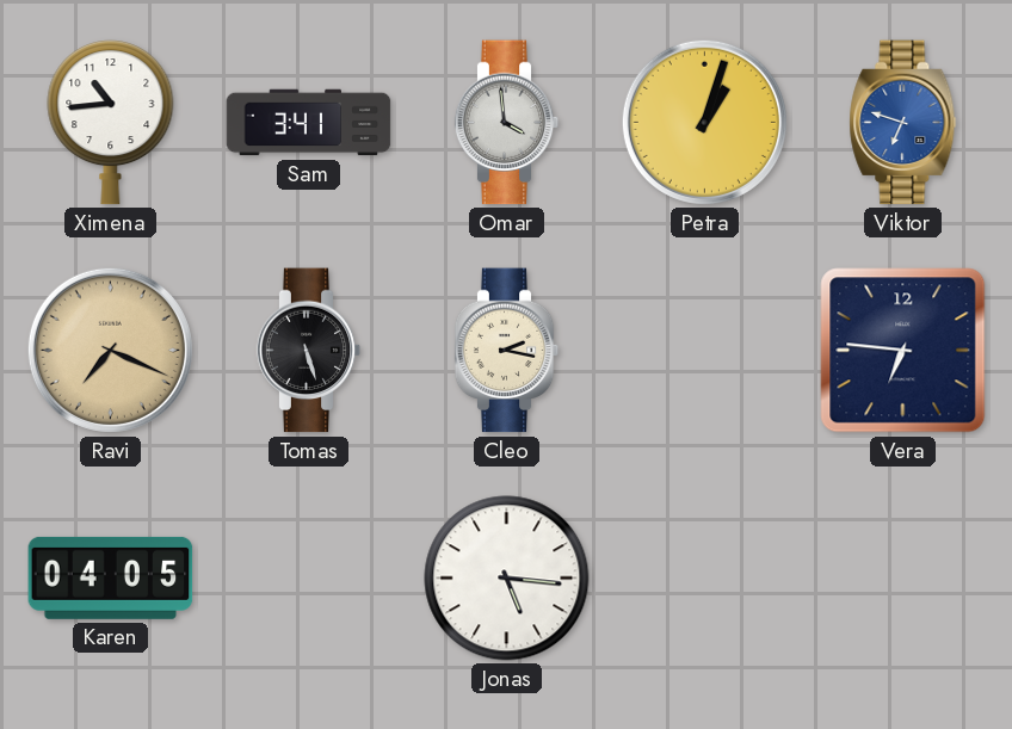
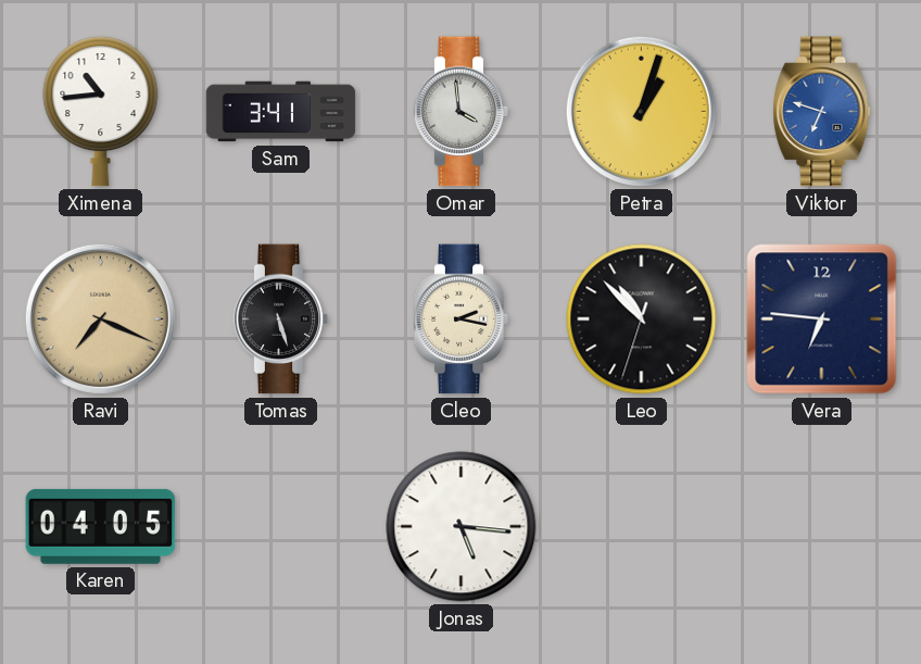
Leo: none -> 10:52
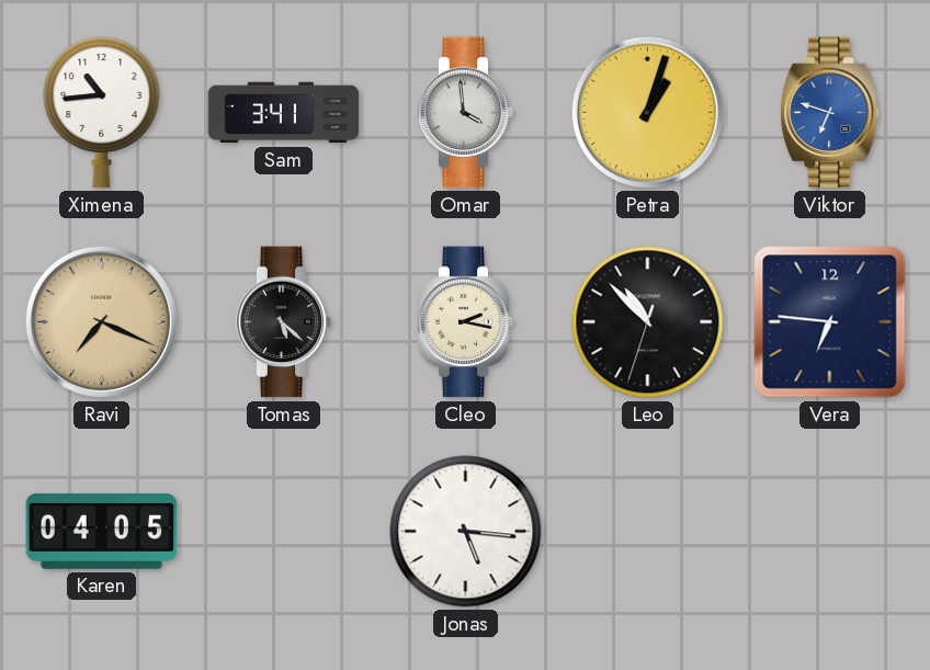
Tomas: 5:27 -> 5:22
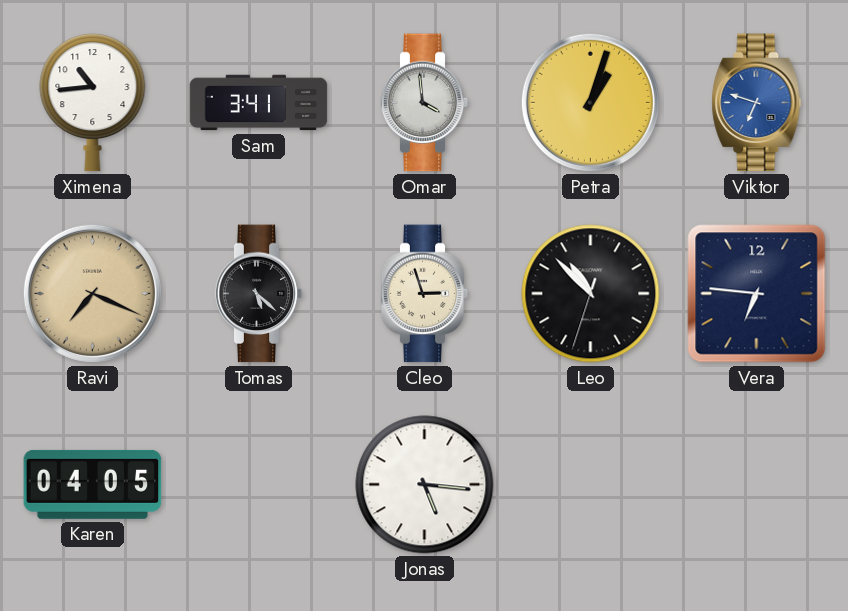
Cleo: 2:17 -> 2:57
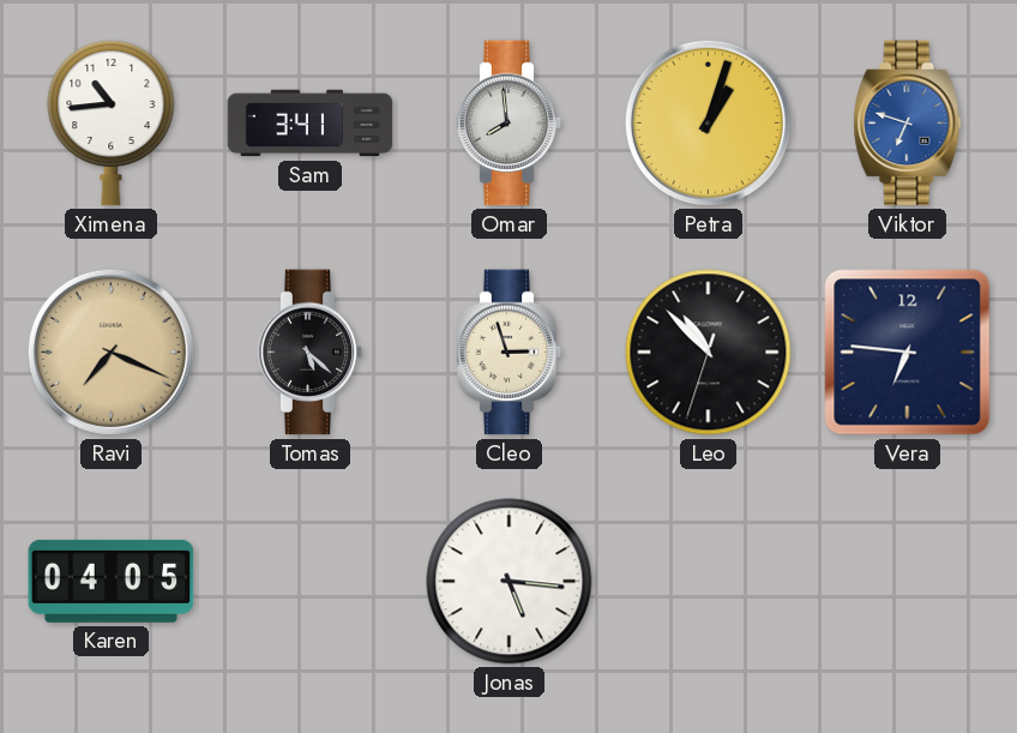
Omar: 3:59 -> 7:59
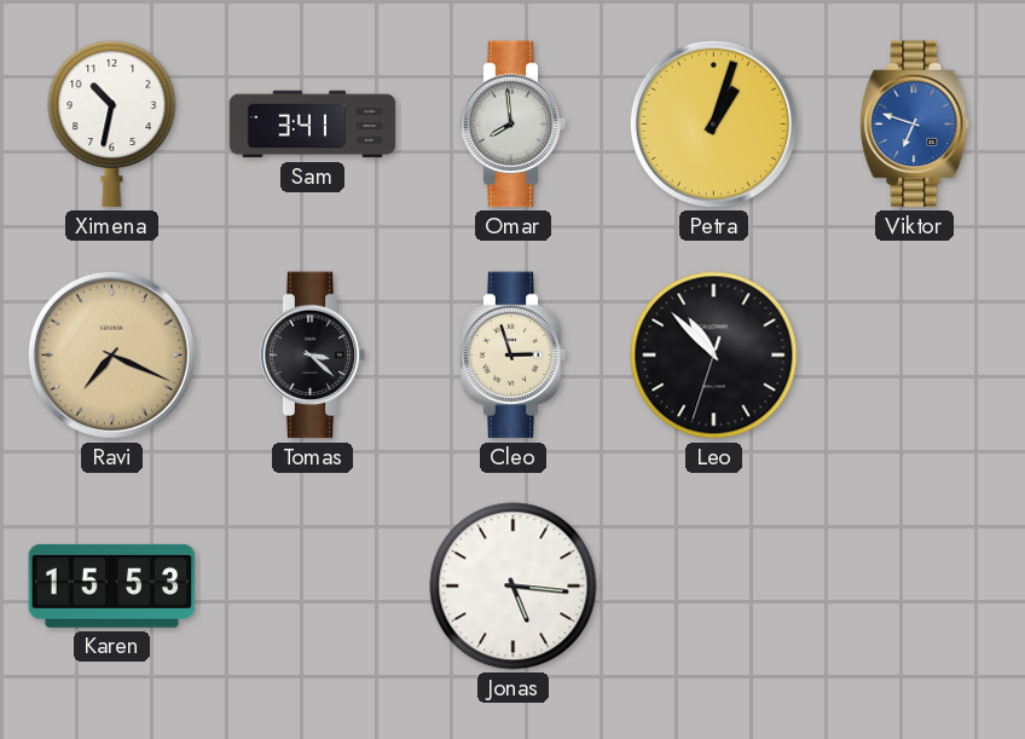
Ximena: 10:44 -> 10:32
Tomas: 5:22 -> 3:22
Vera: 6:46 -> none
Karen: 04:05 -> 15:53
